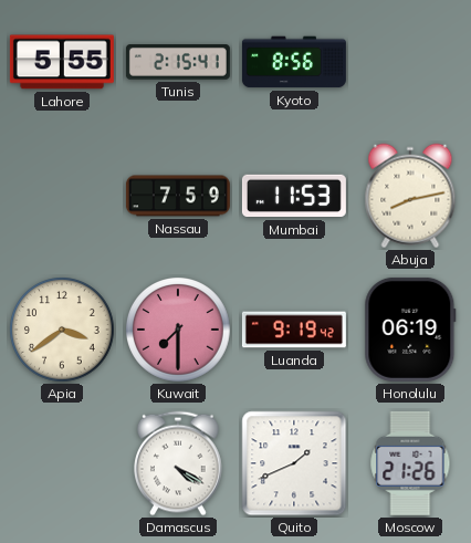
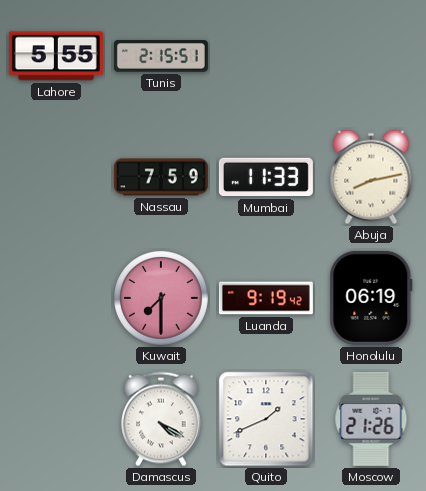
Tunis: 2:15:41 -> 2:15:51
Kyoto: 8:56 -> none
Mumbai: 11:53 -> 11:33
Apia: 3:39 -> none
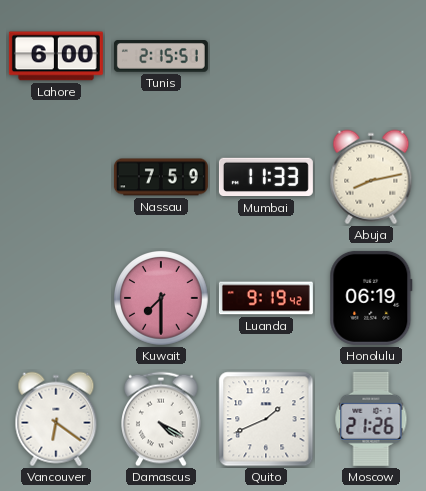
Lahore: 5:55 -> 6:00
Vancouver: none -> 6:21
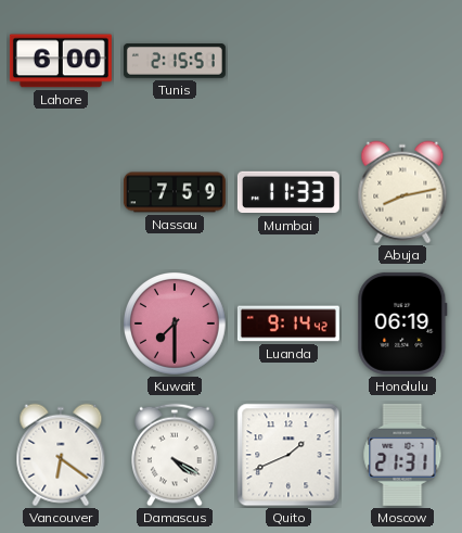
Luanda: 9:19 -> 9:14
Moscow: 21:26 -> 21:31
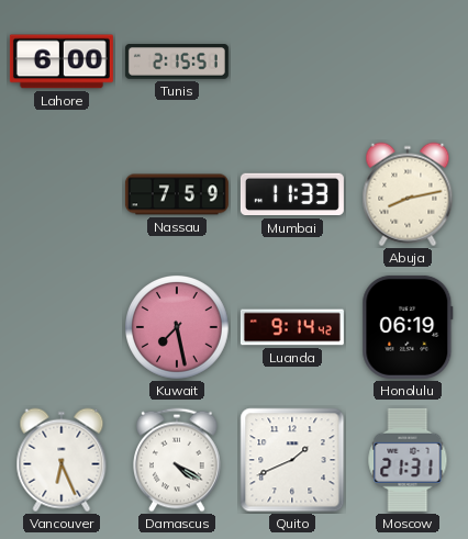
Kuwait: 7:30 -> 7:28
Vancouver: 6:21 -> 6:26
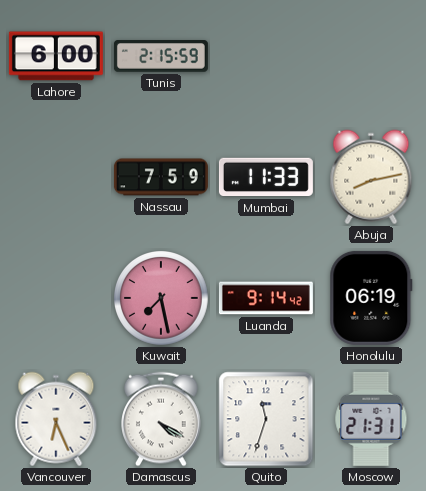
Tunis: 2:15:51 -> 2:15:59
Quito: 1:41 -> 11:33
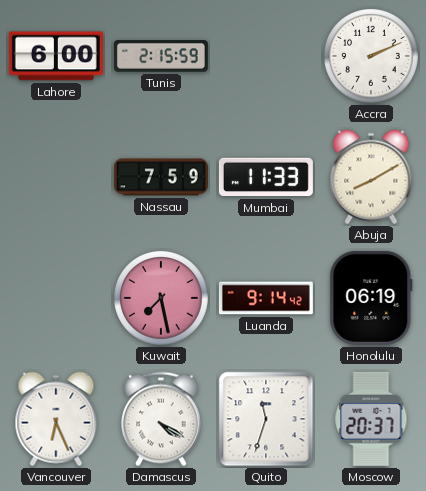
Accra: none -> 2:11
Abuja: 8:13 -> 8:10
Moscow: 21:31 -> 20:37
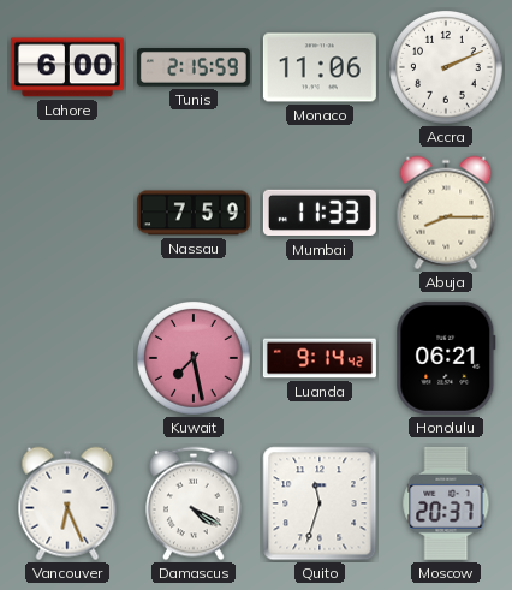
Monaco: none -> 11:06
Abuja: 8:10 -> 8:15
Honolulu: 06:19 -> 06:21
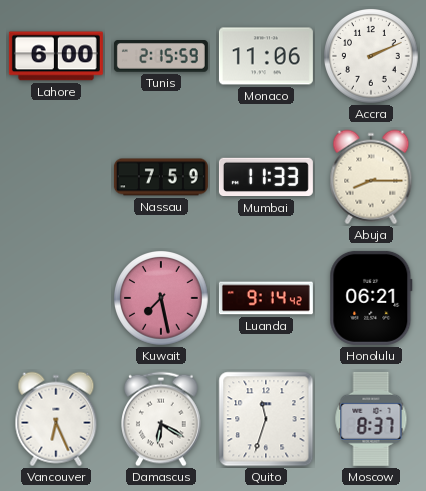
Damascus: 4:20 -> 6:20
Moscow: 20:37 -> 8:37
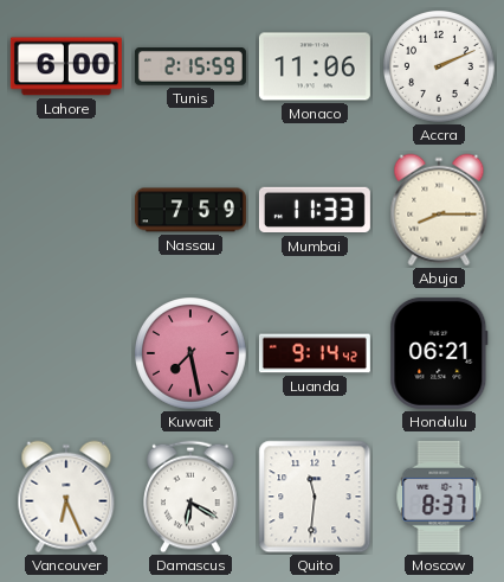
Quito: 11:33 -> 11:31
